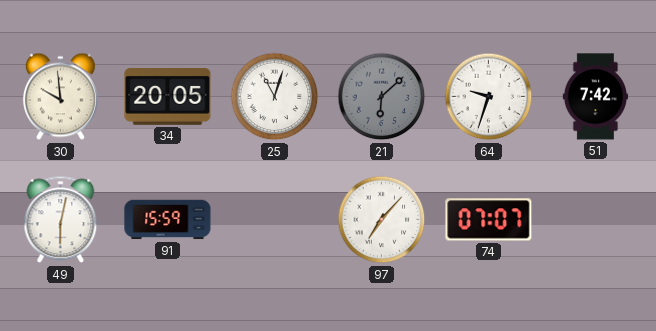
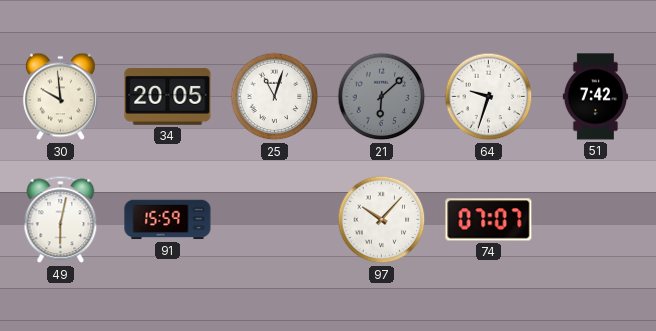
97: 7:07 -> 10:07
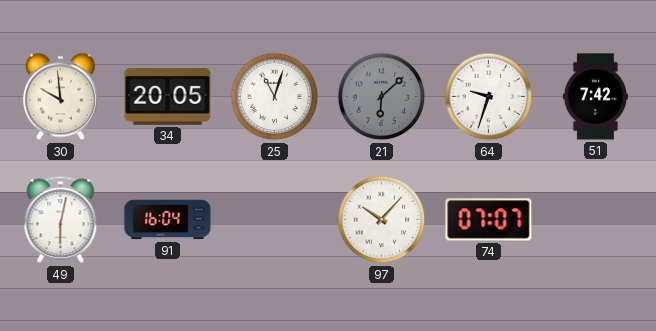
91: 15:59 -> 16:04
